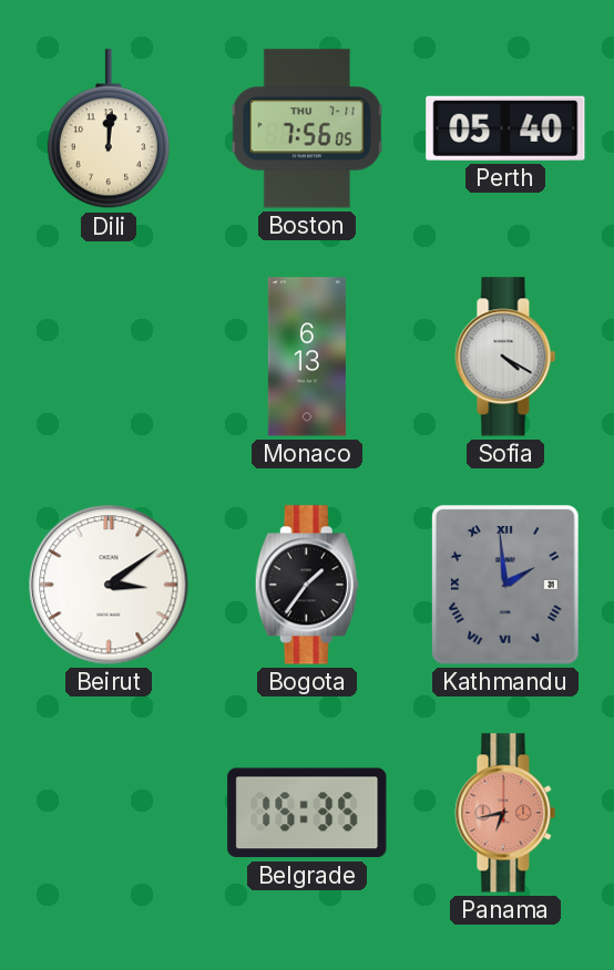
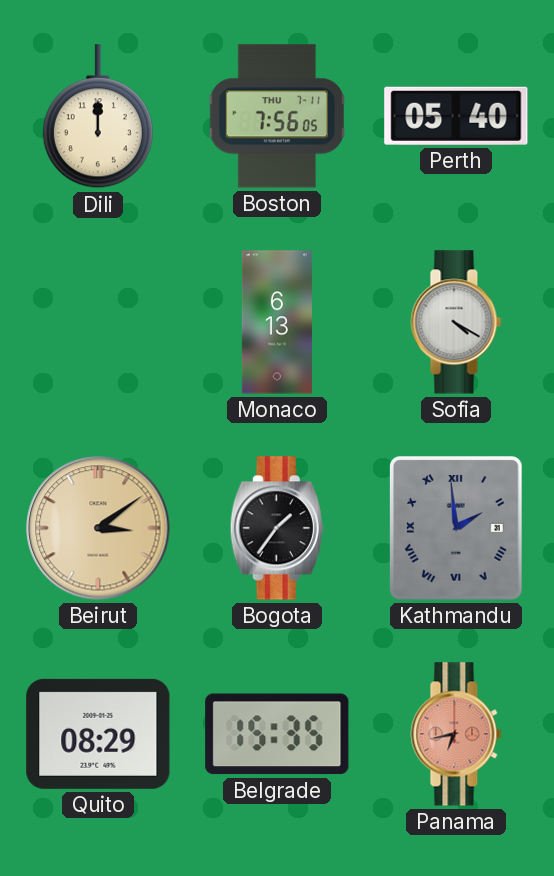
Dili: 12:01 -> 12:00
Beirut dial: white -> champagne
Quito: none -> 08:29
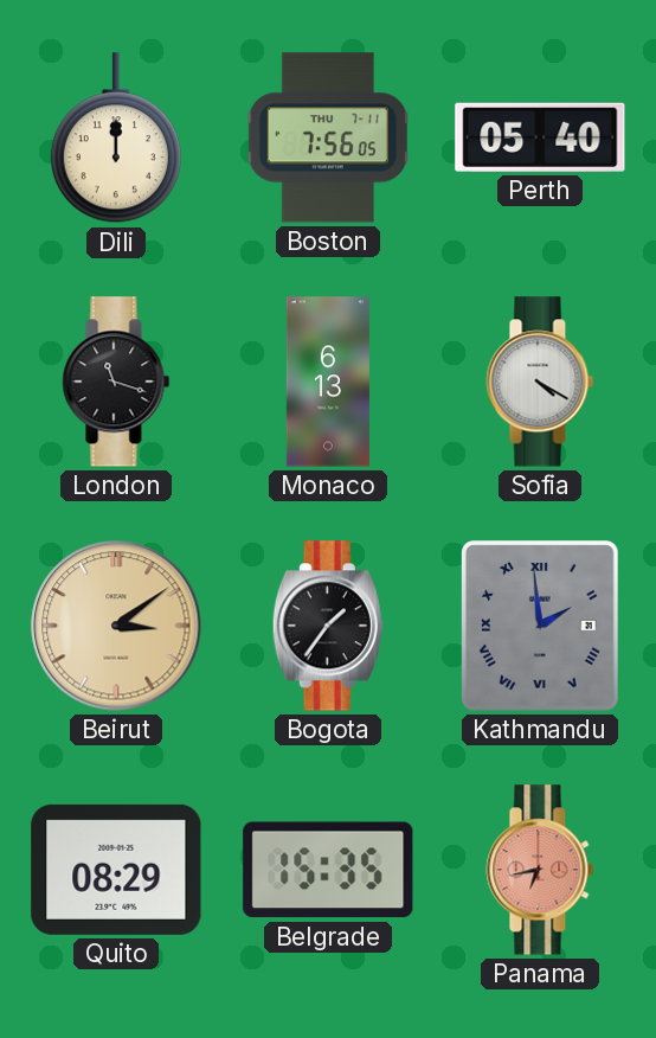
London: none -> 11:18
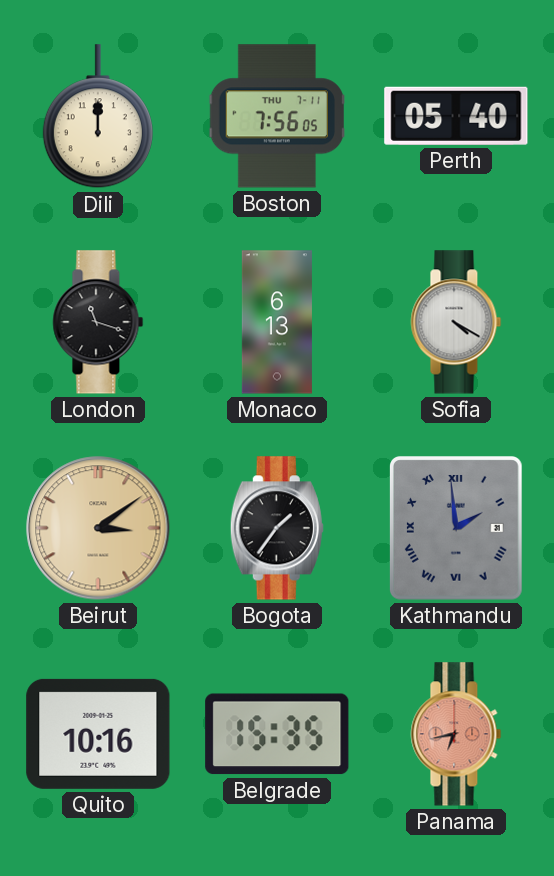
Quito: 08:29 -> 10:16
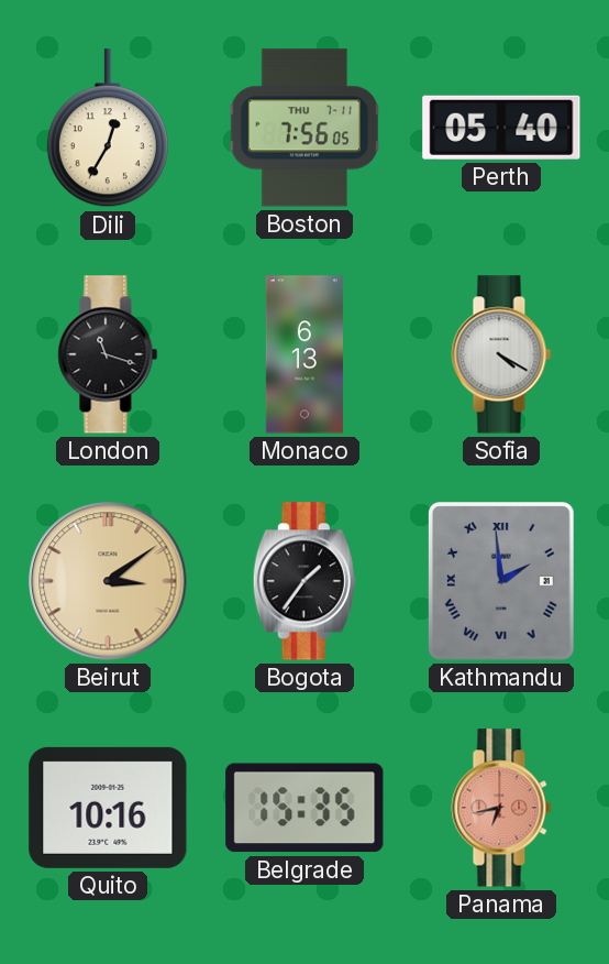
Dili: 12:00 -> 12:35
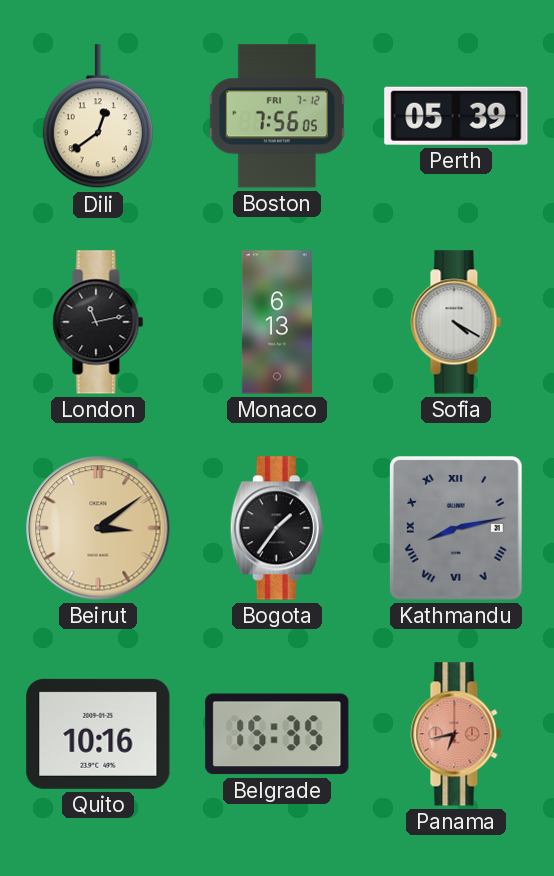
Dili: 12:35 -> 12:39
Boston date: THU 7-11 -> FRI 7-12
Perth: 05:40 -> 05:39
London: 11:18 -> 11:13
Kathmandu: 1:59 -> 8:13
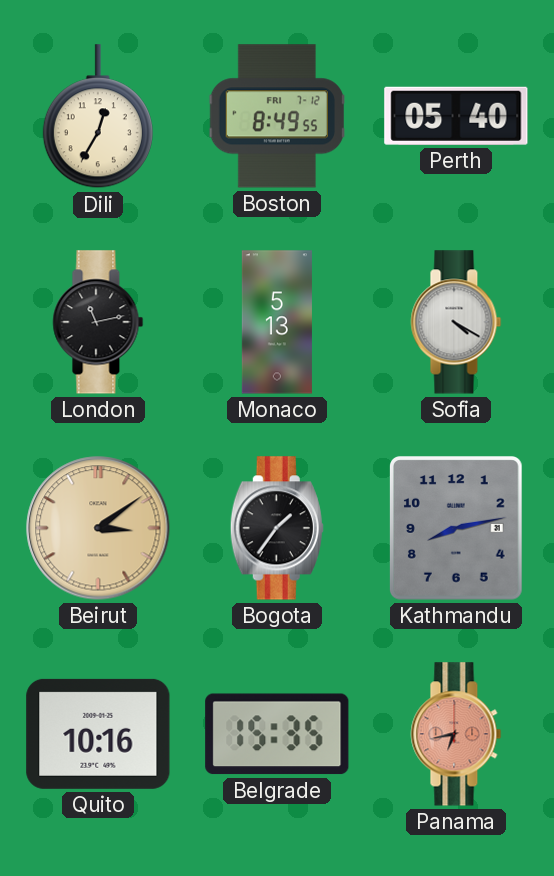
Dili: 12:39 -> 12:35
Boston: 7:56 -> 8:49
Perth: 05:39 -> 05:40
Monaco: 6:13 -> 5:13
Kathmandu numerals: Roman -> Arabic
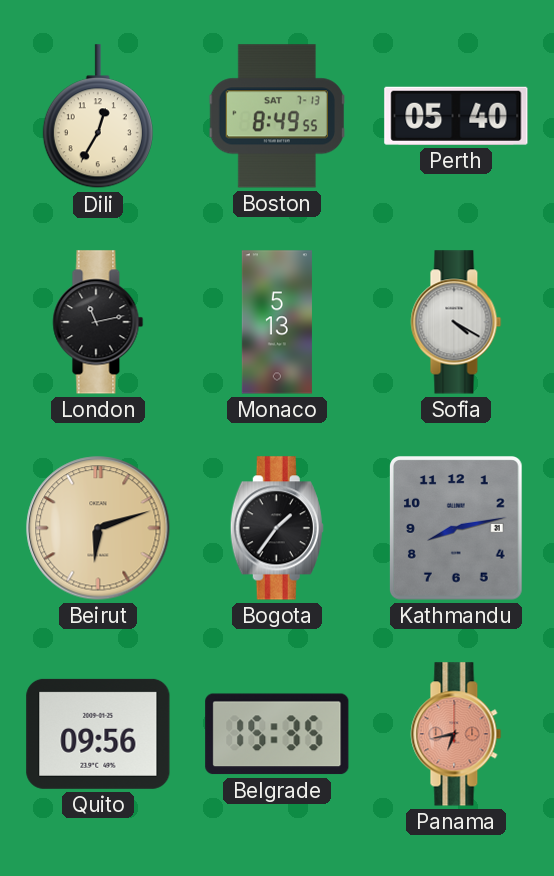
Boston date: FRI 7-12 -> SAT 7-13
Beirut: 3:09 -> 6:12
Quito: 10:16 -> 09:56
